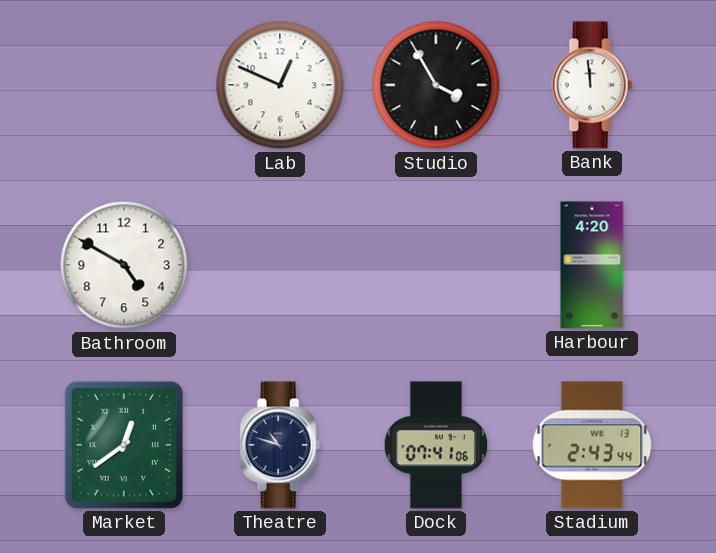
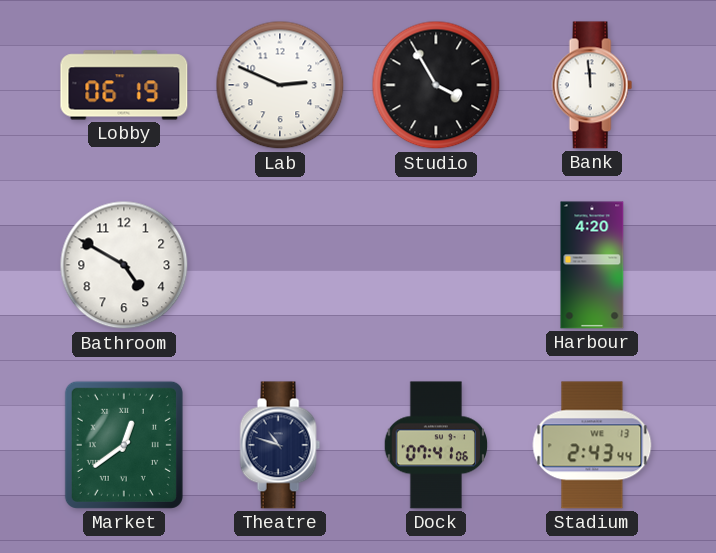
Lobby: none -> 06:19
Lab: 12:49 -> 2:49
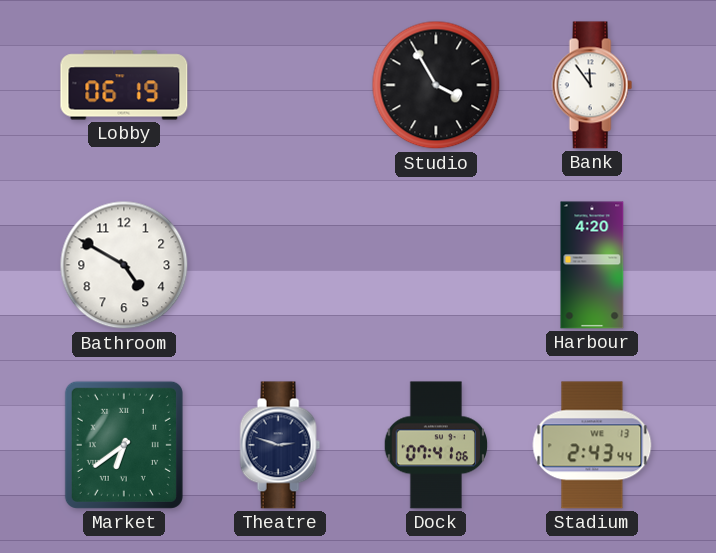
Lab: 2:49 -> none
Bank: 11:59 -> 11:54
Market: 12:39 -> 6:39
Theatre: 10:48 -> 2:48
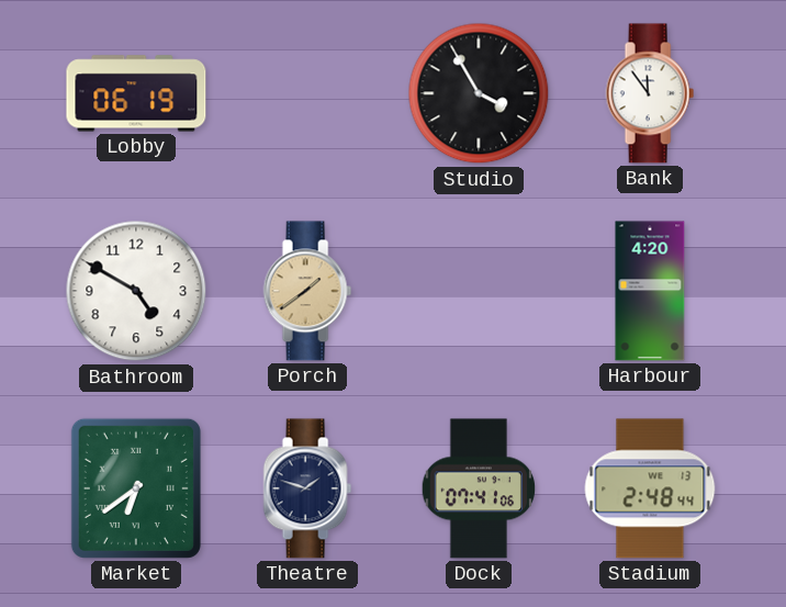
Porch: none -> 1:39
Theatre: 2:48 -> 1:48
Stadium: 2:43 -> 2:48
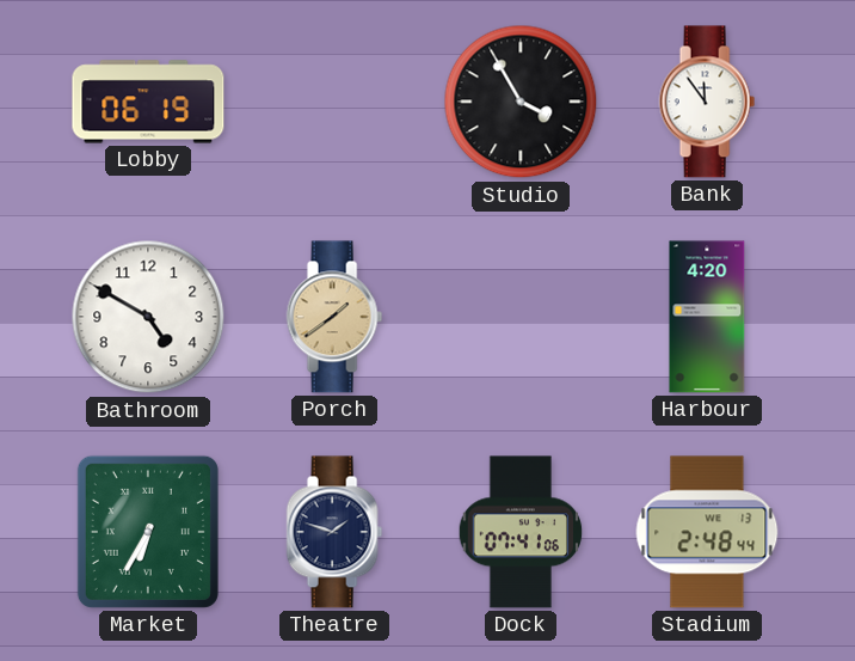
Market: 6:39 -> 6:35
